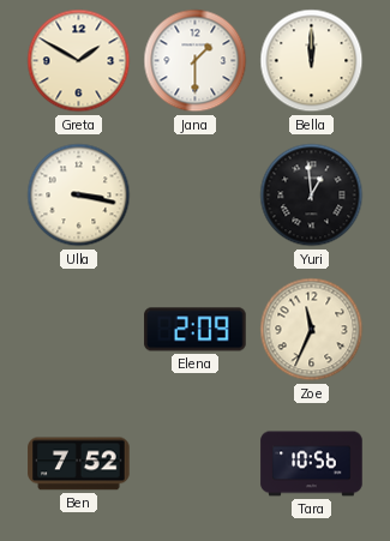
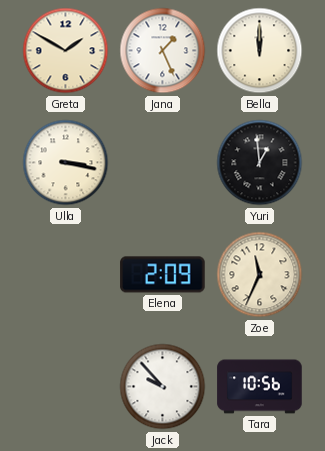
Jana: 1:30 -> 1:26
Ben: 7:52 -> none
Jack: none -> 9:53
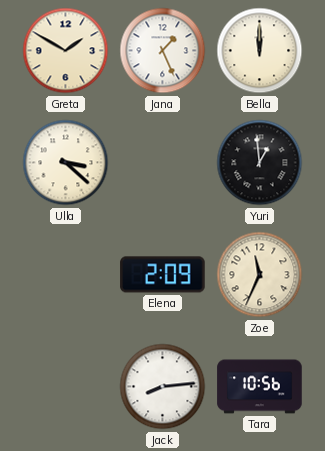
Ulla: 3:17 -> 3:22
Jack: 9:53 -> 8:14
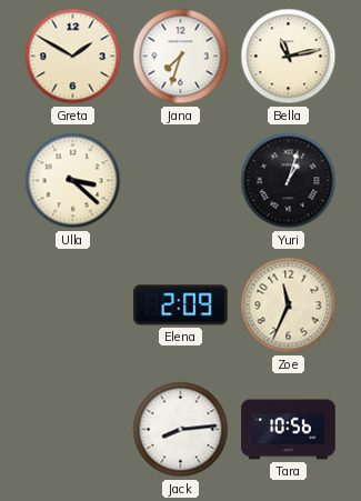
Jana: 1:26 -> 7:33
Bella: 12:00 -> 11:13
Yuri: 12:59 -> 1:03
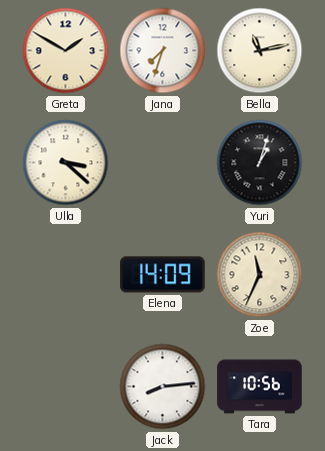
Elena: 2:09 -> 14:09
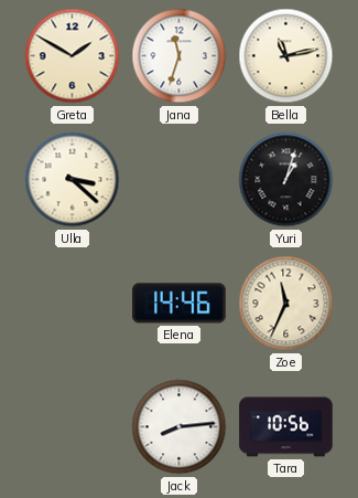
Jana: 7:33 -> 11:33
Elena: 14:09 -> 14:46
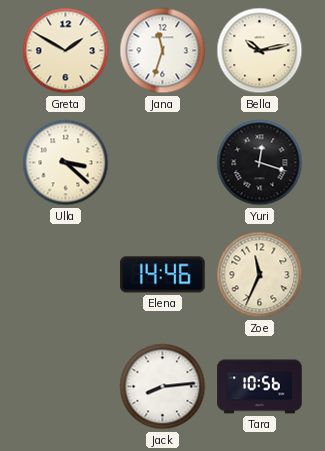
Bella: 11:13 -> 10:13
Yuri: 1:03 -> 12:18
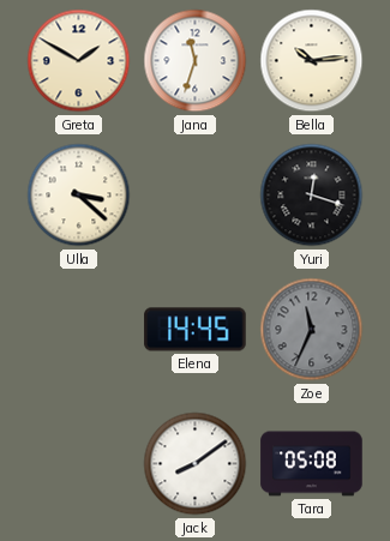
Bella: 10:13 -> 10:14
Elena: 14:46 -> 14:45
Zoe dial: cream -> grey
Jack: 8:14 -> 8:09
Tara: 10:56 -> 05:08
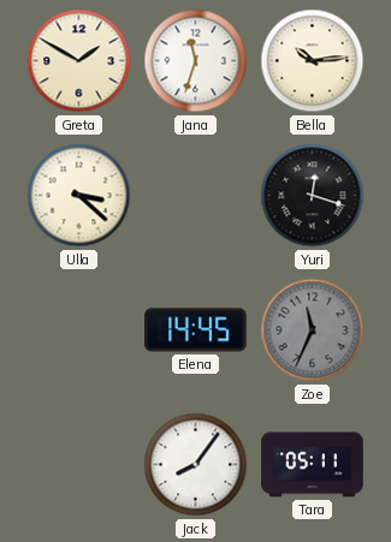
Jack: 8:09 -> 8:06
Tara: 05:08 -> 05:11
